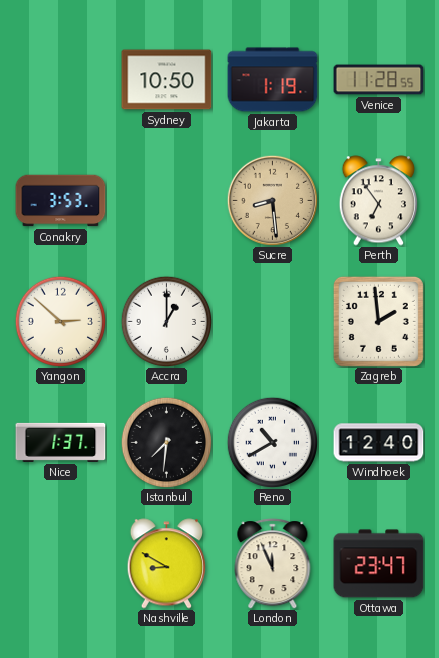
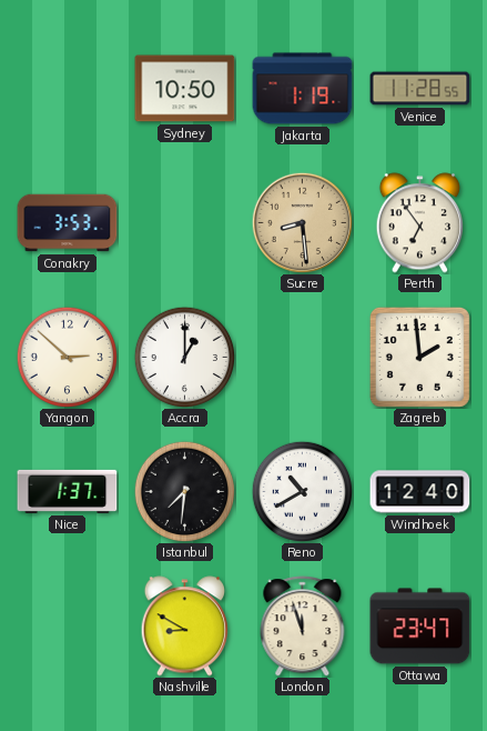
London: 11:56 -> 11:57
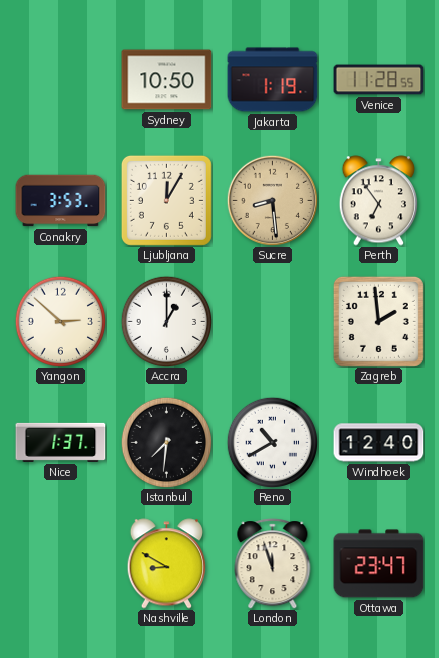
Ljubljana: none -> 12:05
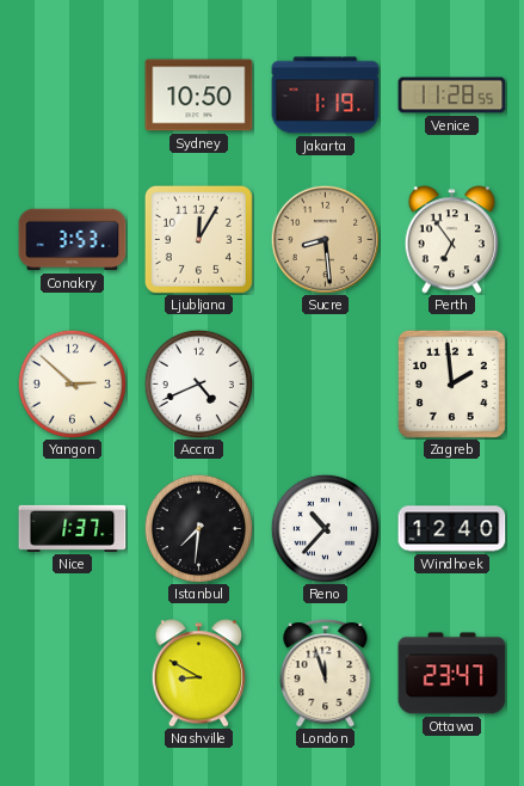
Accra: 1:00 -> 4:41
Reno: 10:40 -> 10:37
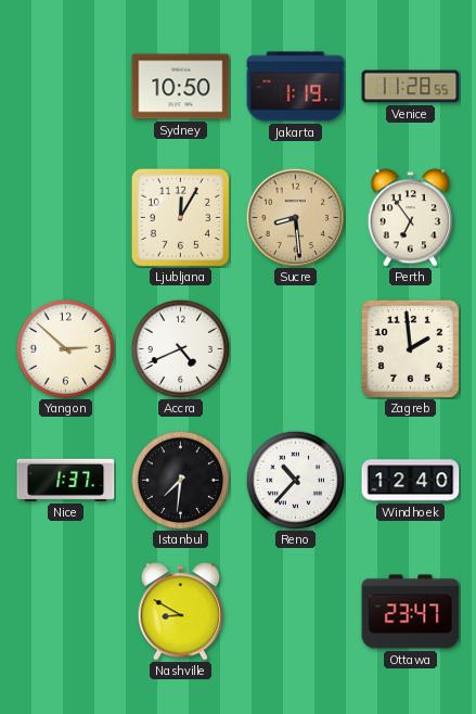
Conakry: 3:53 -> none
London: 11:57 -> none
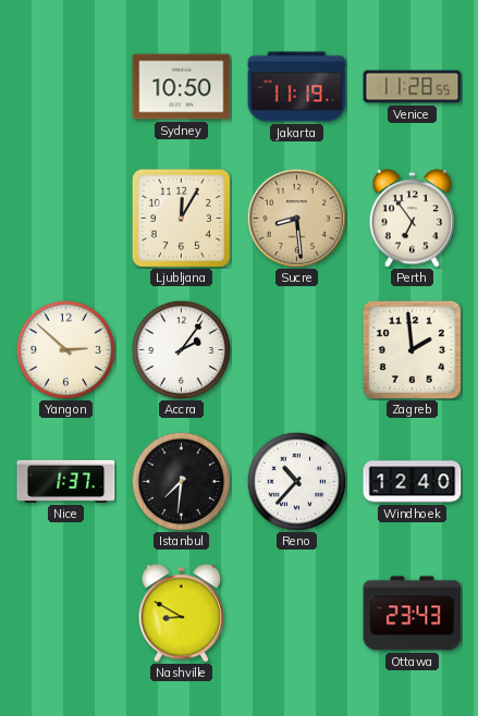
Jakarta: 1:19 -> 11:19
Accra: 4:41 -> 2:06
Ottawa: 23:47 -> 23:43
